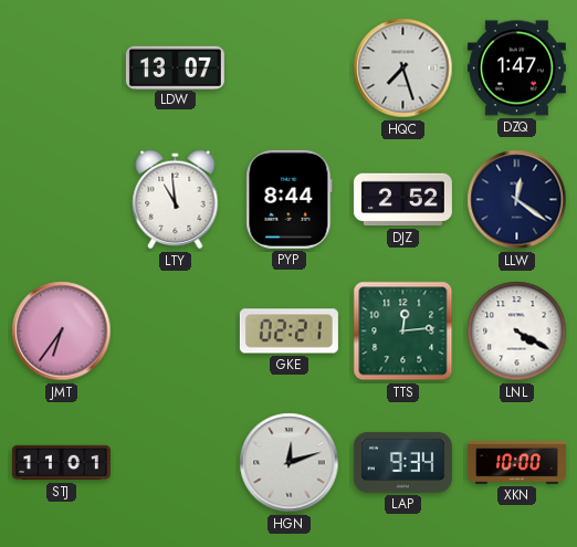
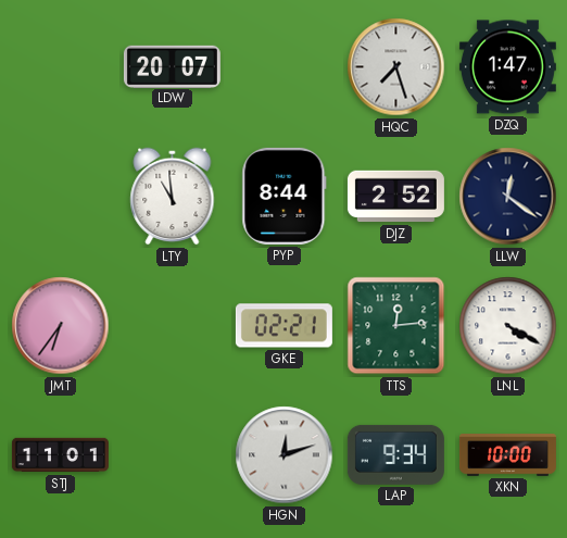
LDW: 13:07 -> 20:07
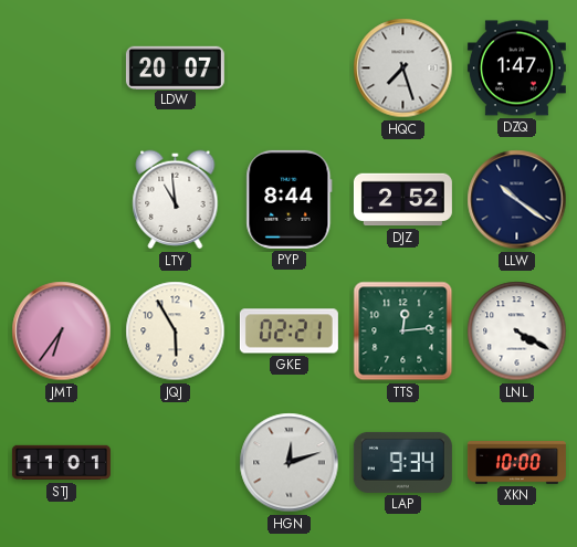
LLW: 12:21 -> 10:21
JQJ: none -> 5:55
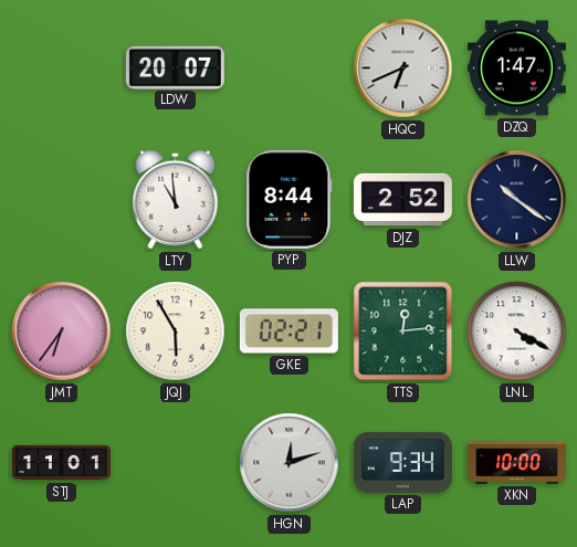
HQC: 7:27 -> 6:41
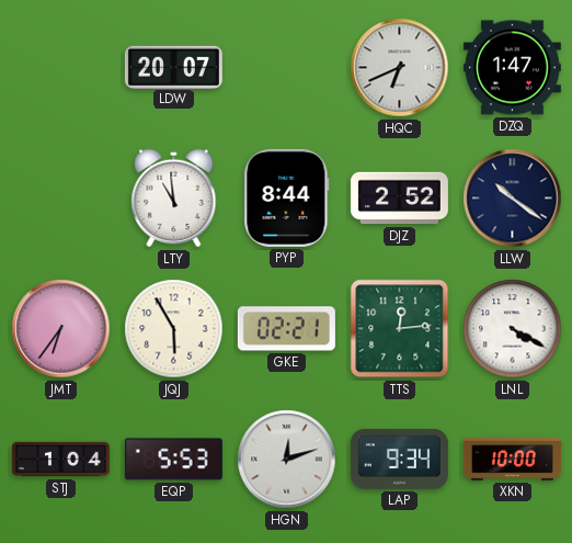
STJ: 11:01 -> 1:04
EQP: none -> 5:53
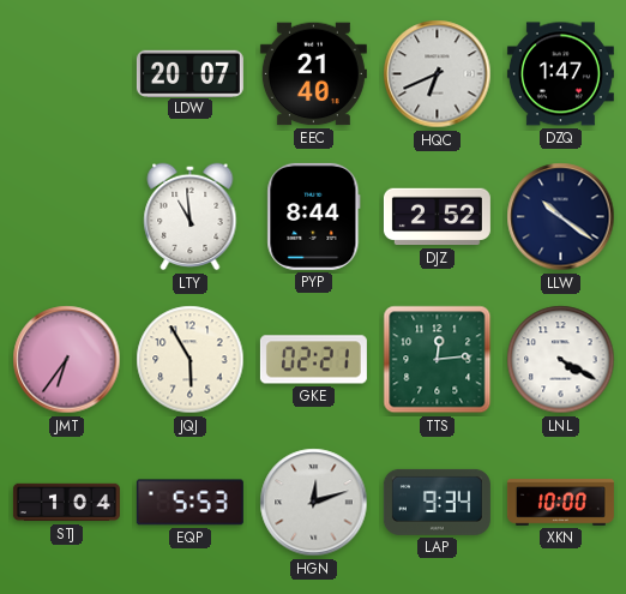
EEC: none -> 21:40
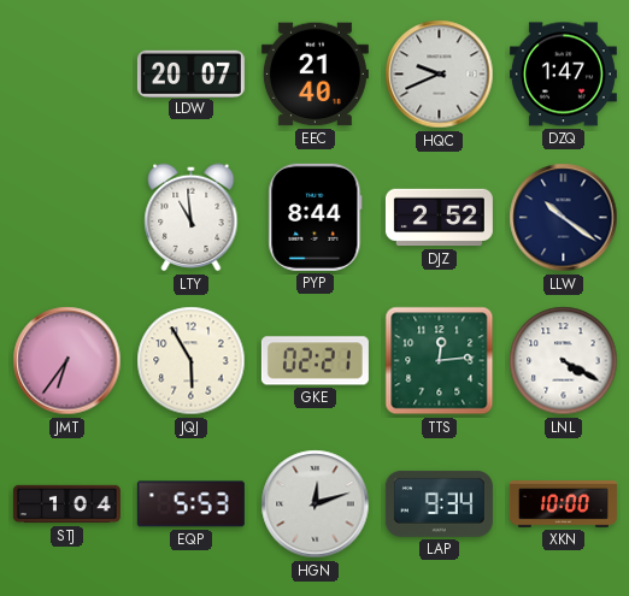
HQC: 6:41 -> 9:41
